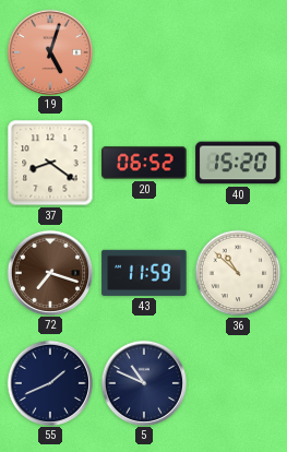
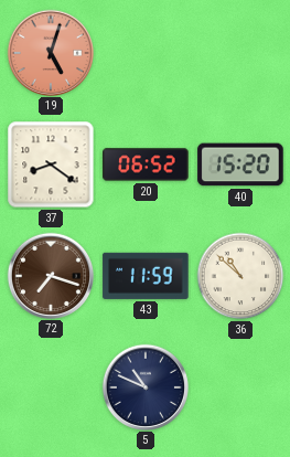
55: 1:41 -> none
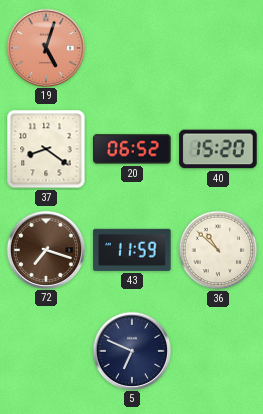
5: 10:49 -> 6:49
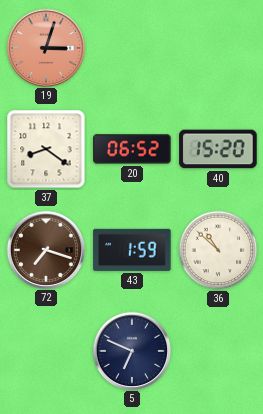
19: 5:03 -> 3:03
43: 11:59 -> 1:59
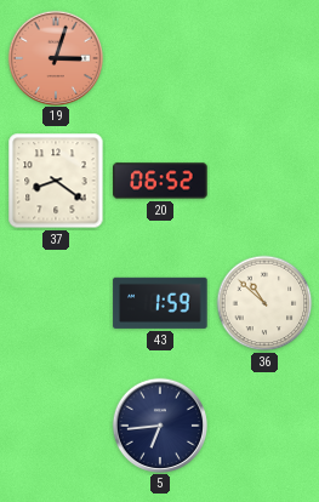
40: 15:20 -> none
72: 7:18 -> none
5: 6:49 -> 6:44
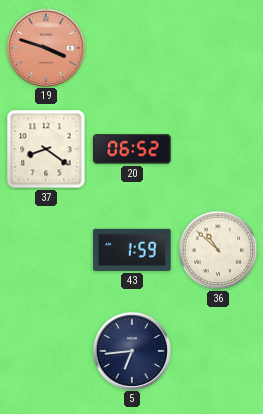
19: 3:03 -> 3:48
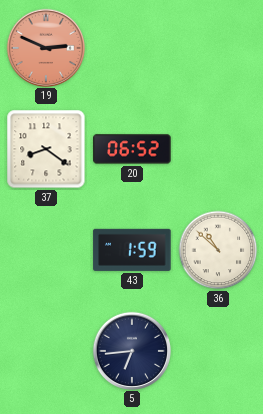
19: 3:48 -> 2:49
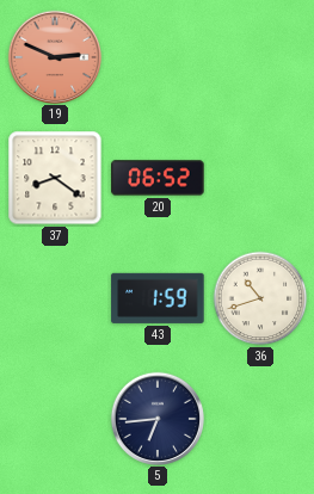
36: 10:52 -> 10:42
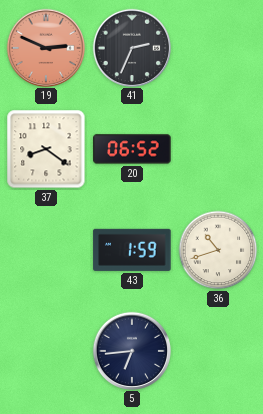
41: none -> 2:34
